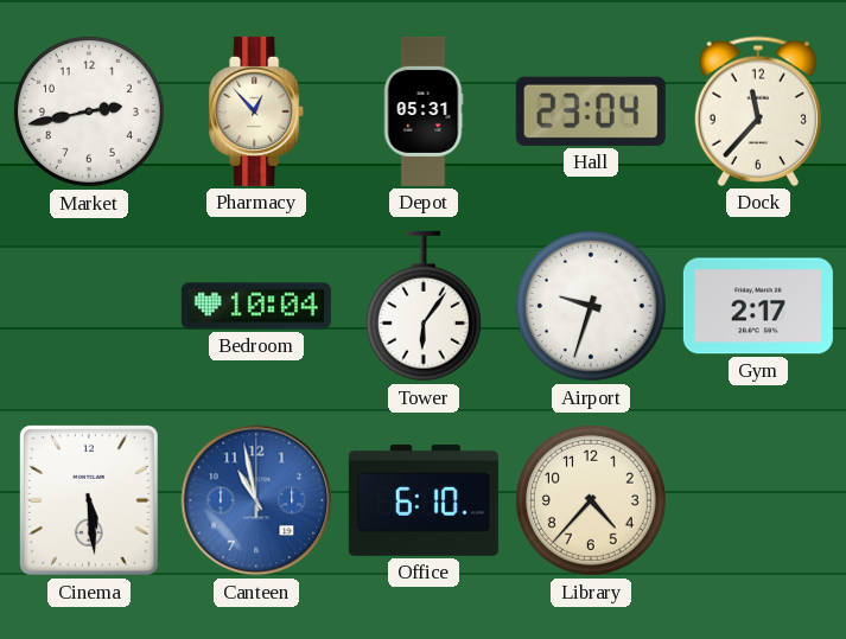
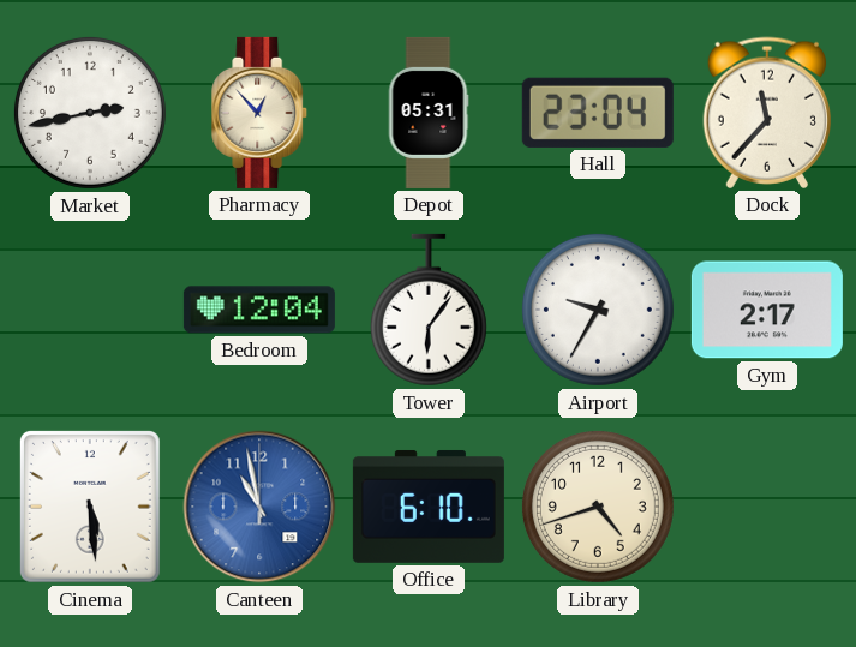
Bedroom: 10:04 -> 12:04
Airport: 9:33 -> 9:35
Library: 4:37 -> 4:42
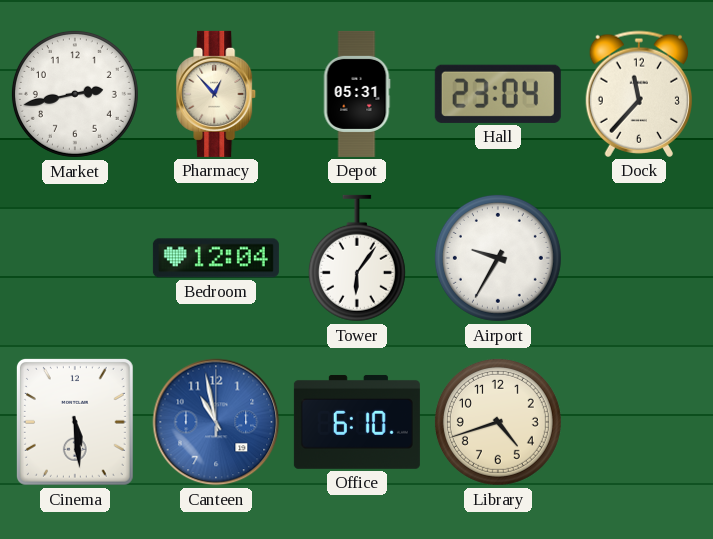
Gym: 2:17 -> none
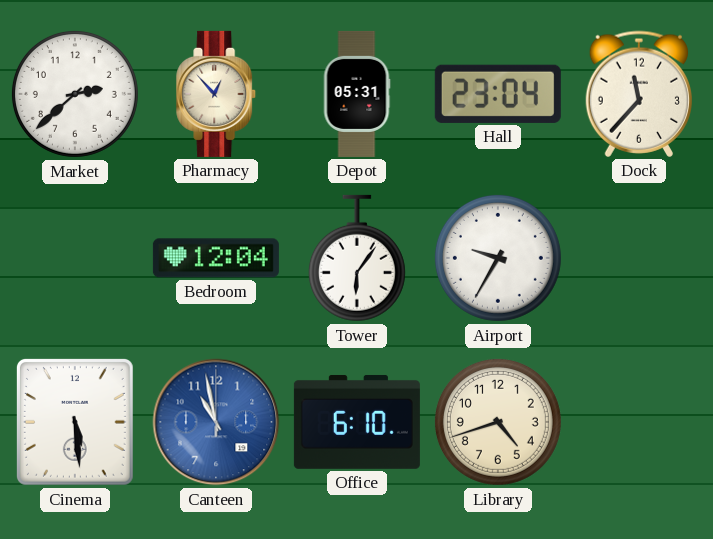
Market: 2:43 -> 2:38
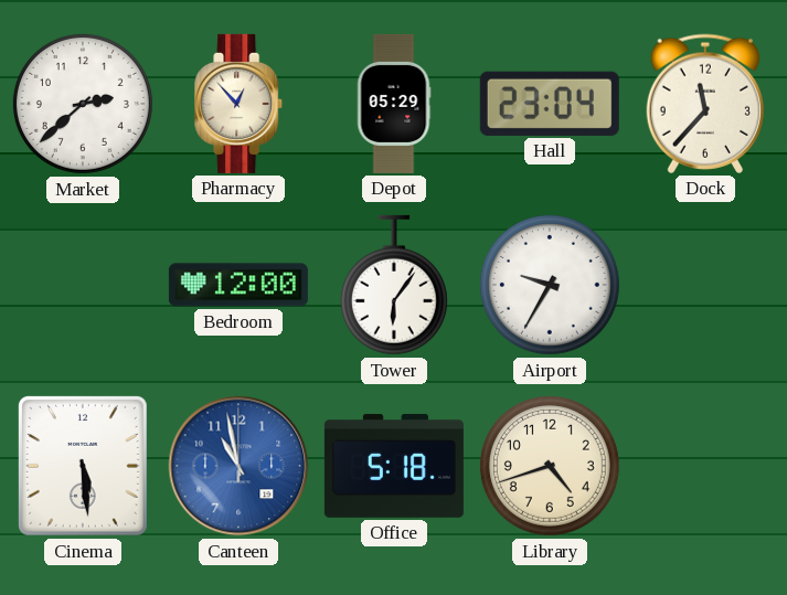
Depot: 05:31 -> 05:29
Bedroom: 12:04 -> 12:00
Office: 6:10 -> 5:18
